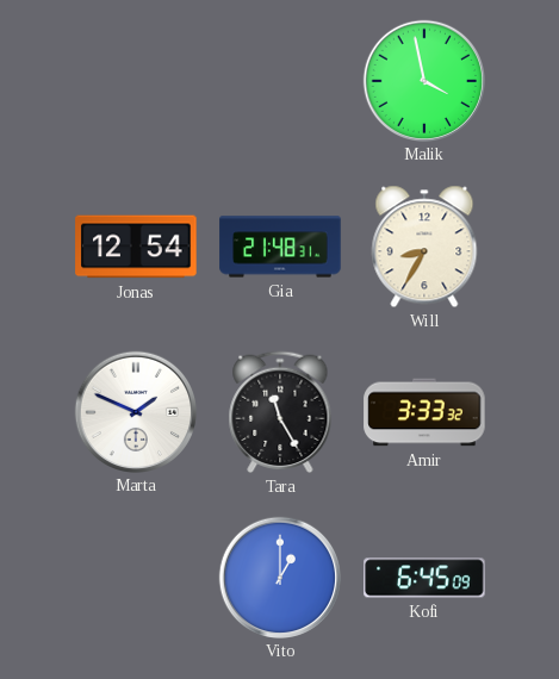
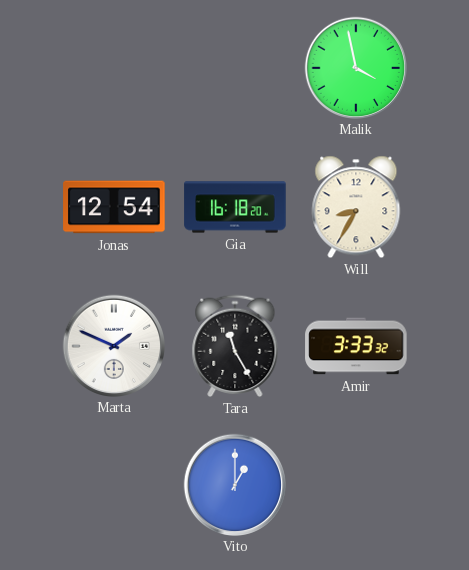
Gia: 21:48 -> 16:18
Kofi: 6:45 -> none
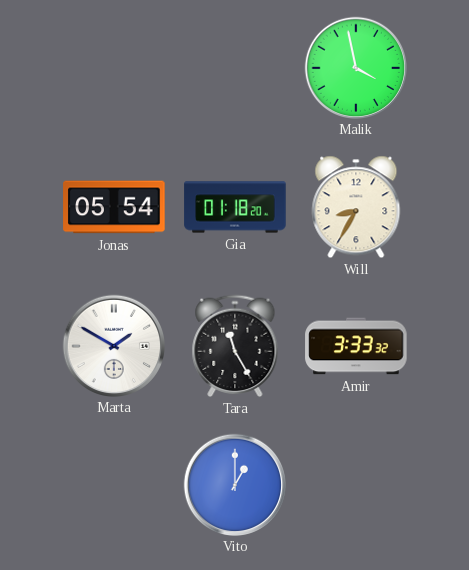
Jonas: 12:54 -> 05:54
Gia: 16:18 -> 01:18
Marta: 1:49 -> 1:50
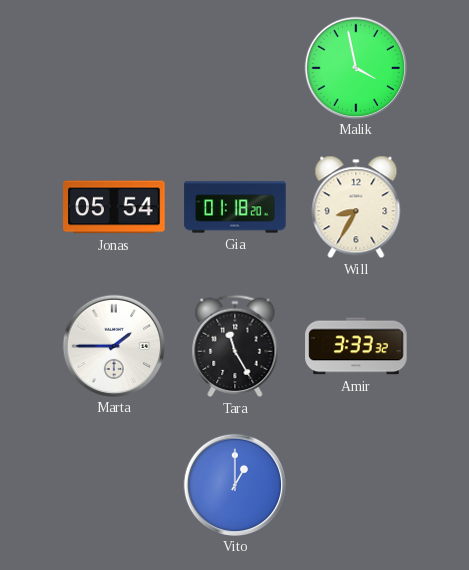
Marta: 1:50 -> 1:45
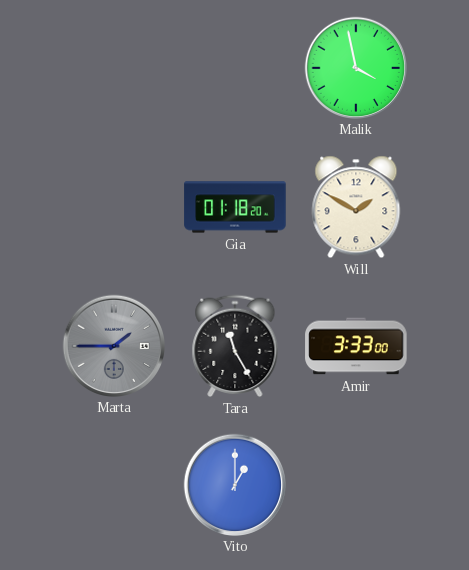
Jonas: 05:54 -> none
Will: 8:35 -> 1:50
Marta dial: white -> grey
Amir: 3:33:32 -> 3:33:00
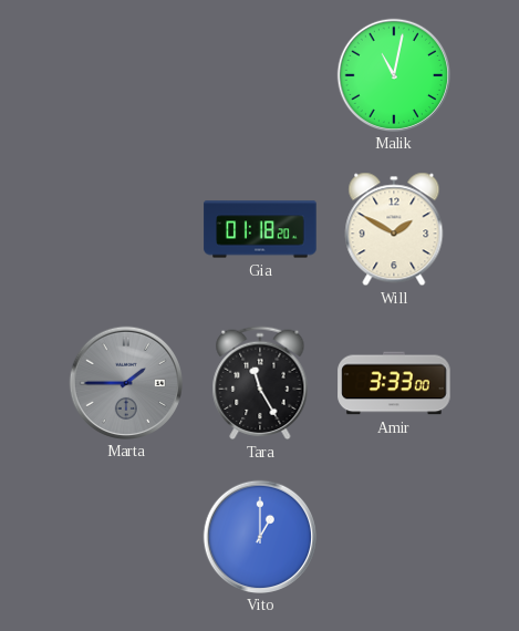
Malik: 3:58 -> 11:02
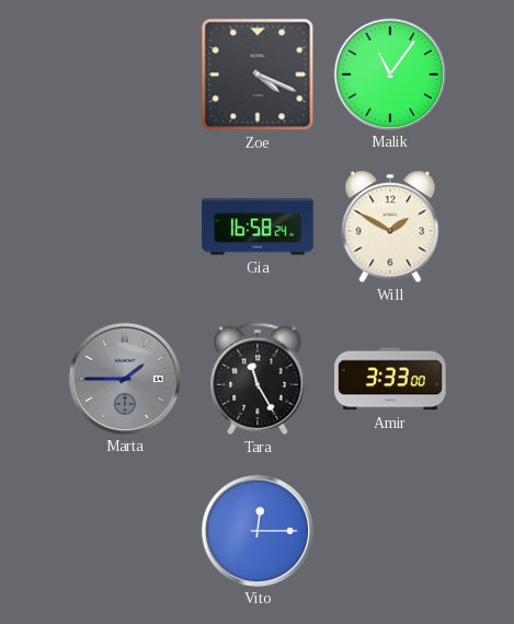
Zoe: none -> 4:19
Malik: 11:02 -> 11:06
Gia: 01:18 -> 16:58
Vito: 1:00 -> 12:15
